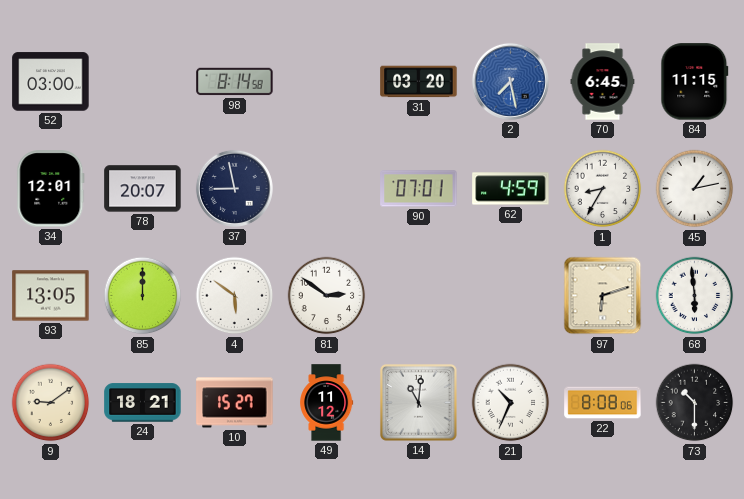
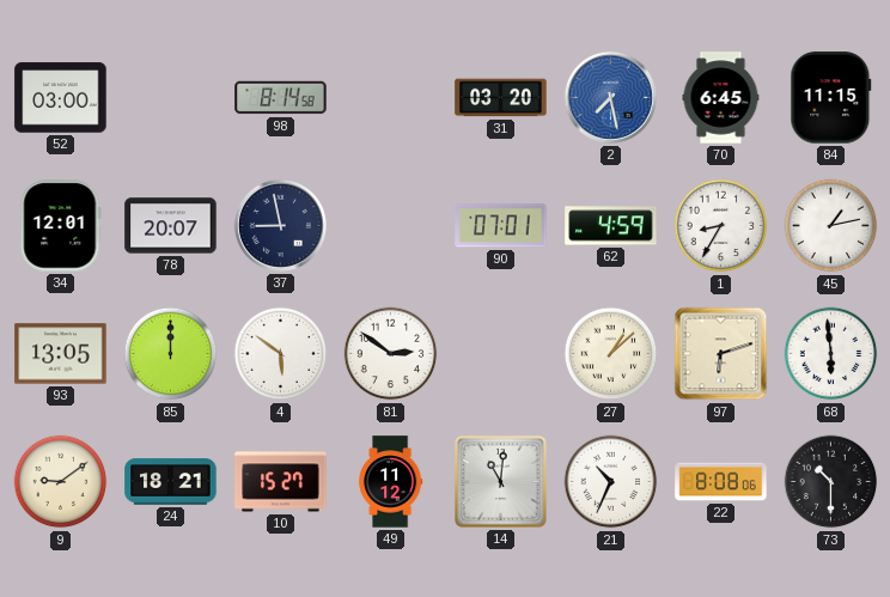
27: none -> 1:08
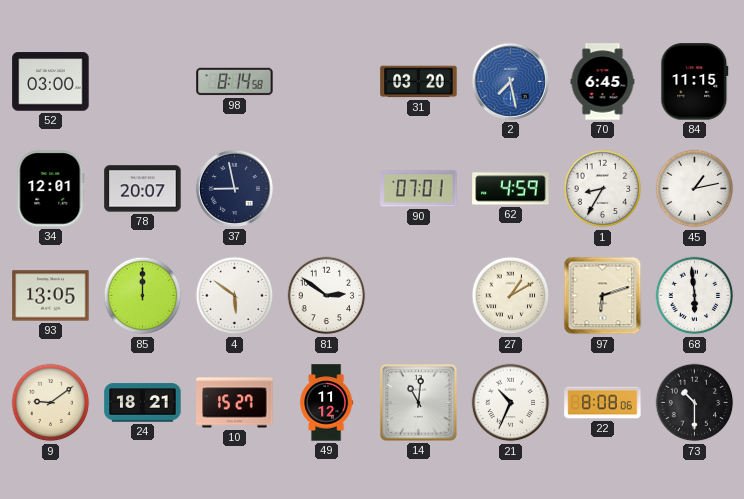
27: 1:08 -> 1:10
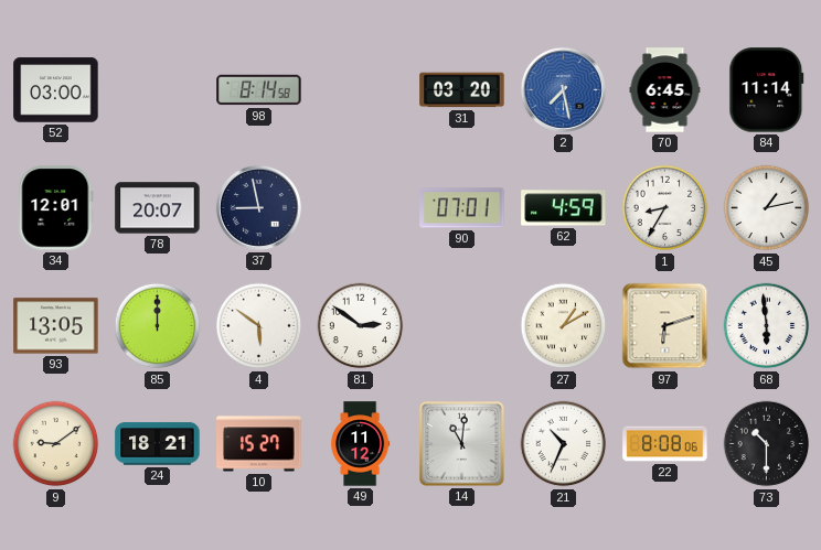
84: 11:15 -> 11:14
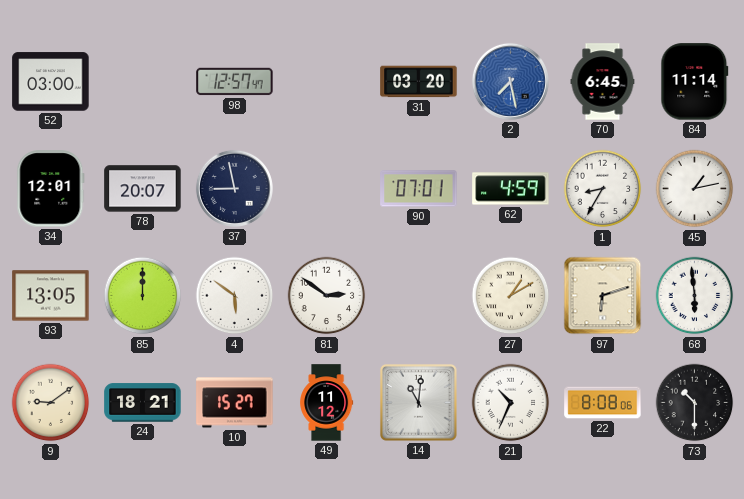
98: 8:14 -> 12:57
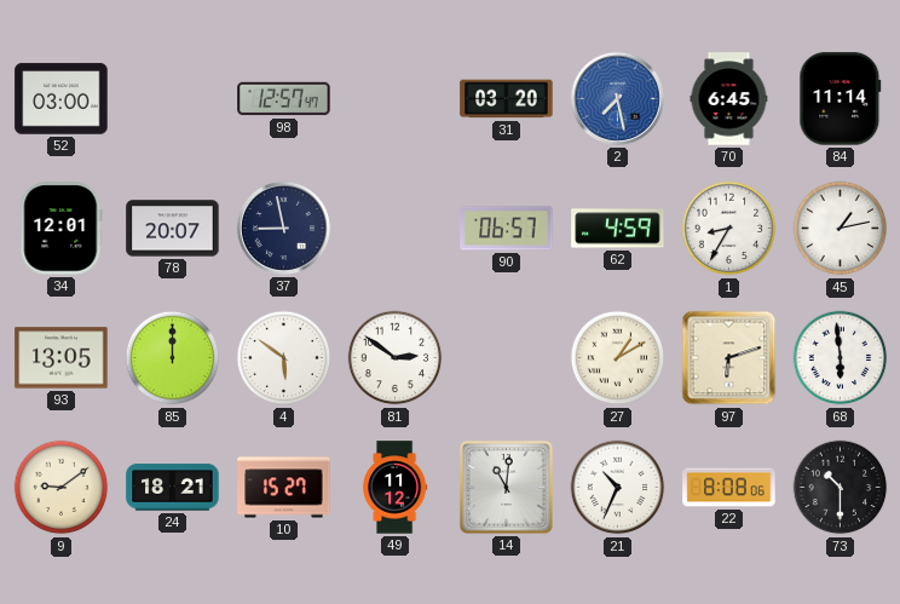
90: 07:01 -> 06:57
